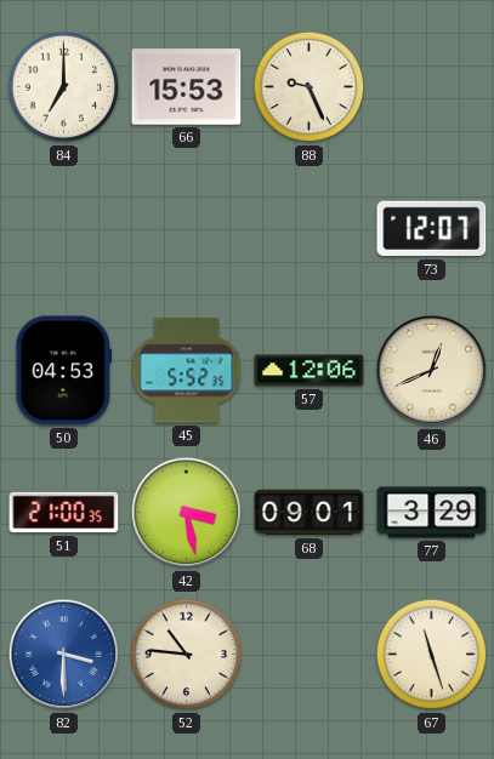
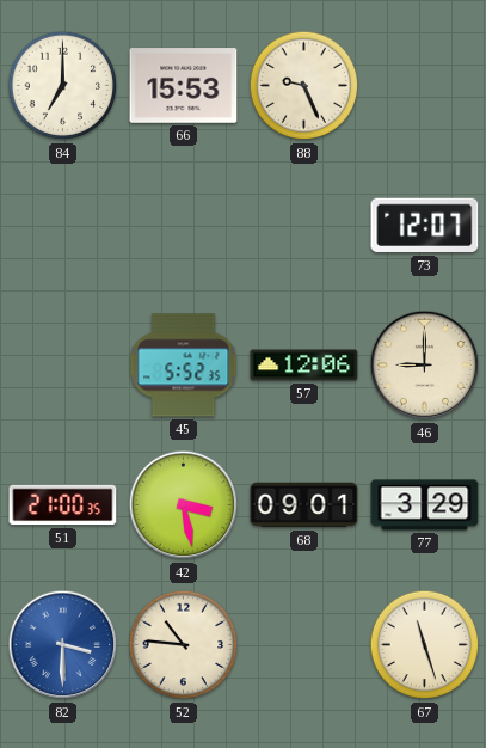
50: 04:53 -> none
46: 12:41 -> 9:00
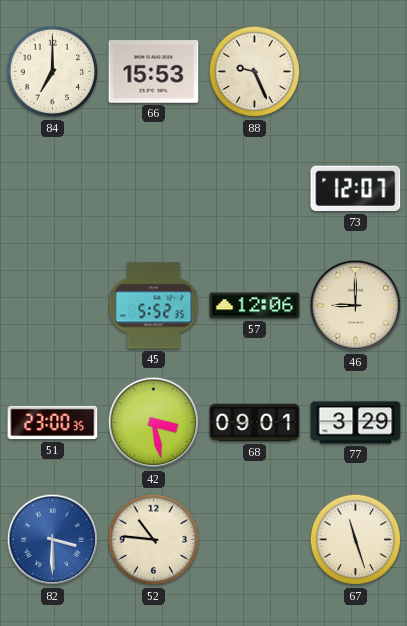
51: 21:00 -> 23:00
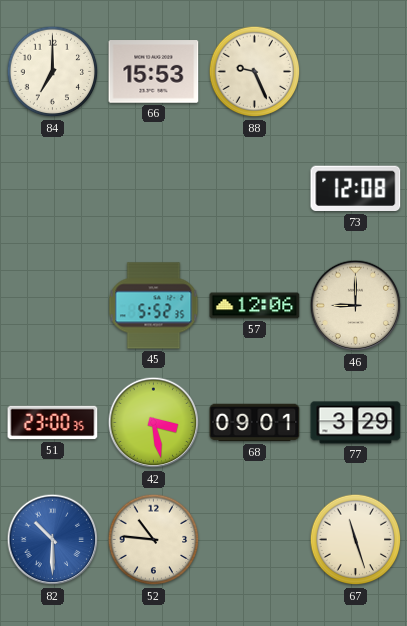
73: 12:07 -> 12:08
82: 3:30 -> 10:30
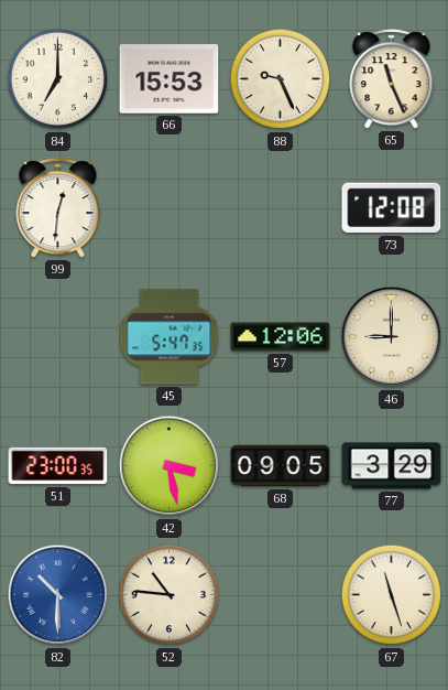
65: none -> 11:26
99: none -> 12:31
45: 5:52 -> 5:47
68: 09:01 -> 09:05
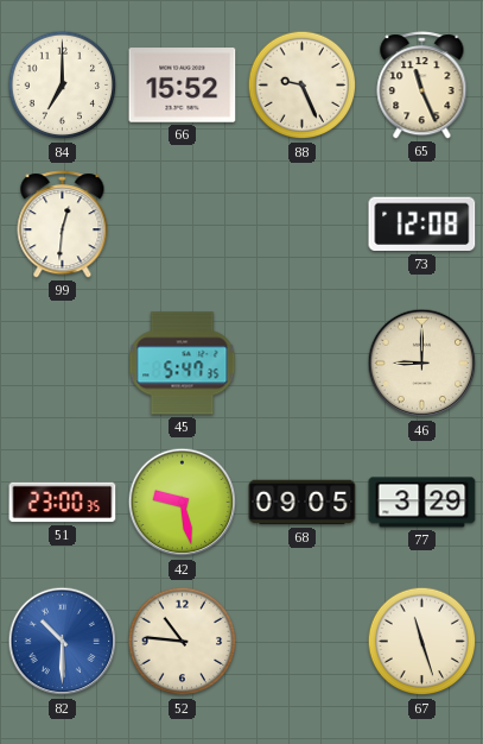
66: 15:53 -> 15:52
57: 12:06 -> none
42: 3:28 -> 9:28
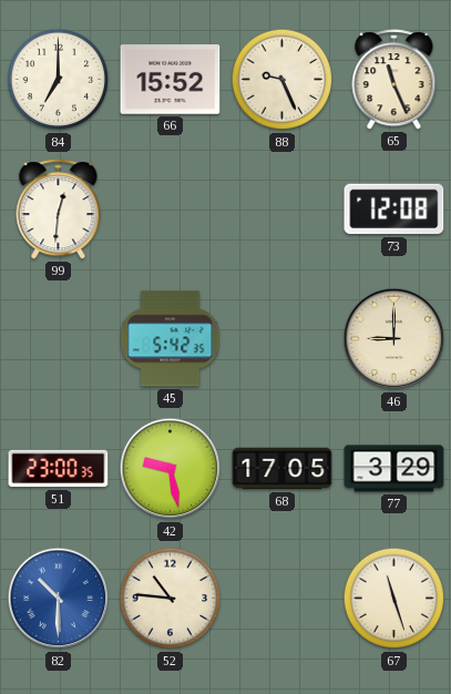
45: 5:47 -> 5:42
68: 09:05 -> 17:05
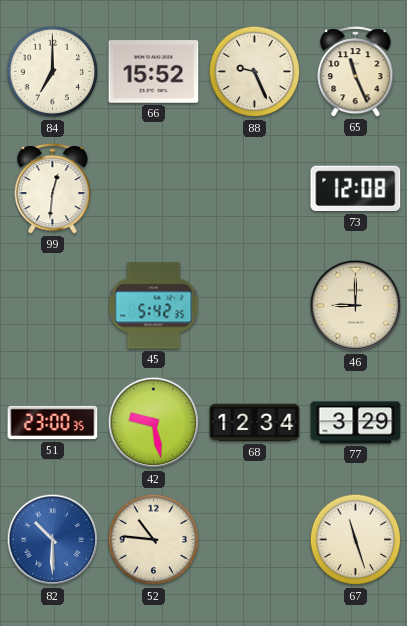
68: 17:05 -> 12:34
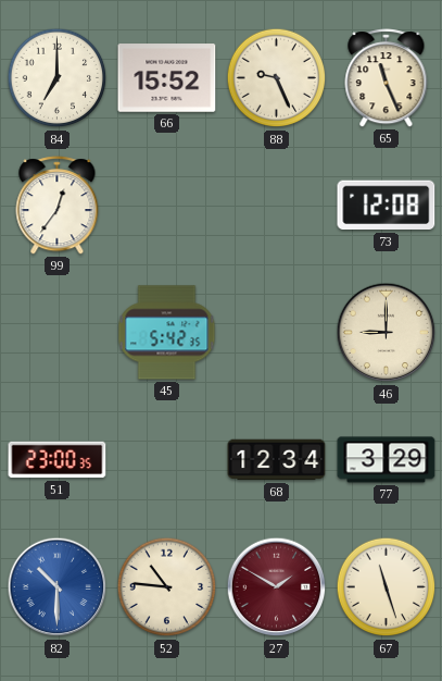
99: 12:31 -> 12:36
42: 9:28 -> none
27: none -> 1:50
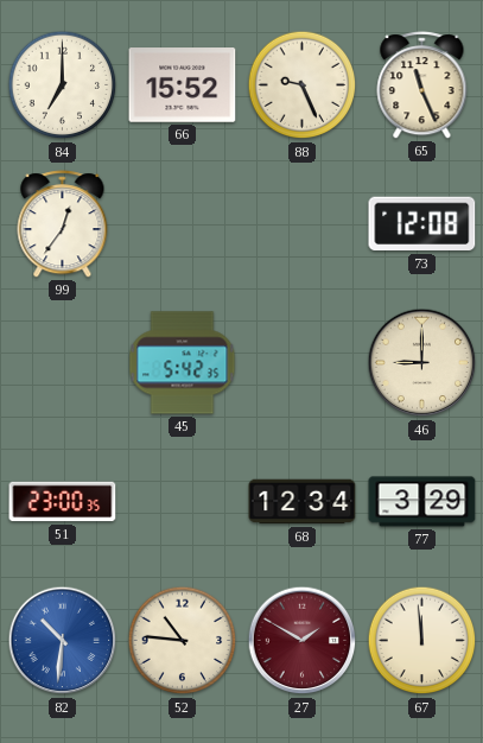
82: 10:30 -> 10:31
67: 11:27 -> 11:59
